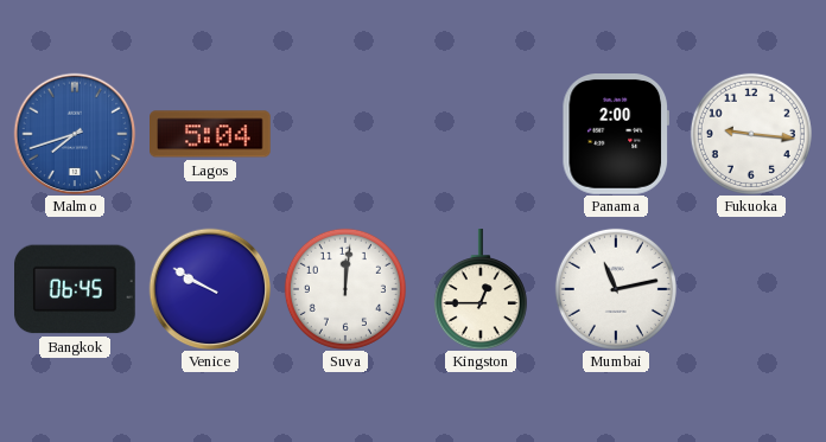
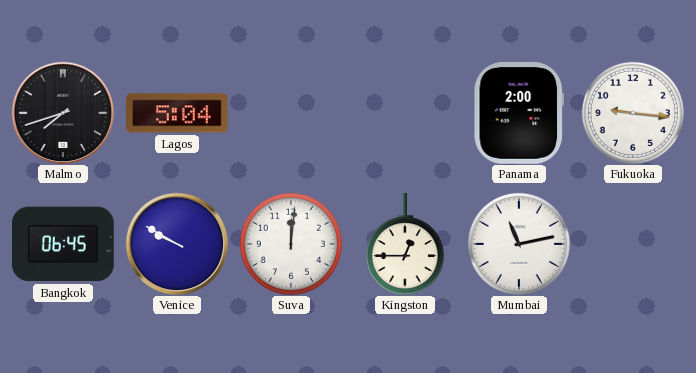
Malmo dial: blue -> black
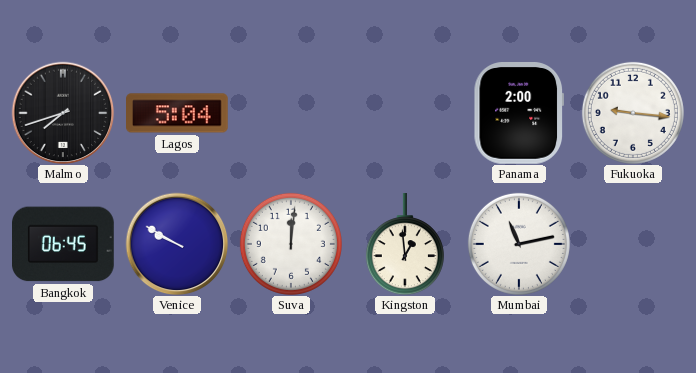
Kingston: 12:45 -> 12:59
